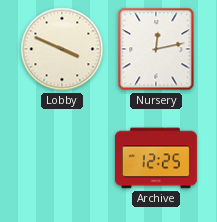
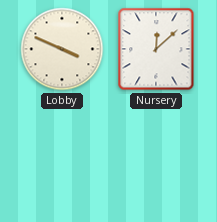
Nursery: 12:13 -> 12:08
Archive: 12:25 -> none
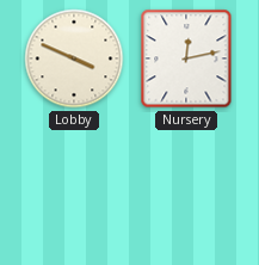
Nursery: 12:08 -> 12:13
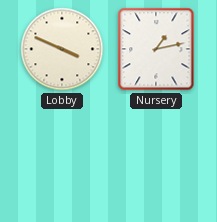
Nursery: 12:13 -> 1:13
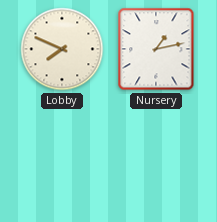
Lobby: 3:49 -> 7:49
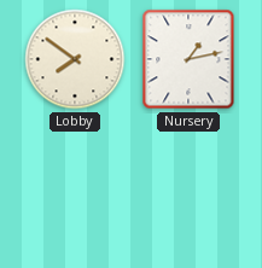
Lobby: 7:49 -> 7:51
